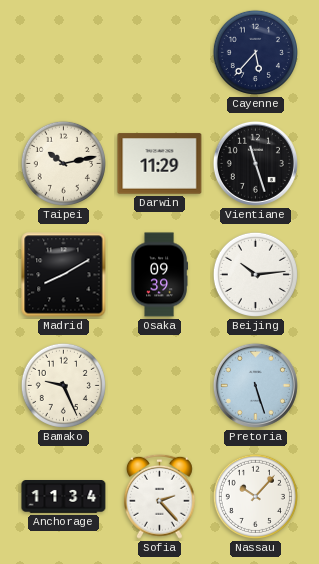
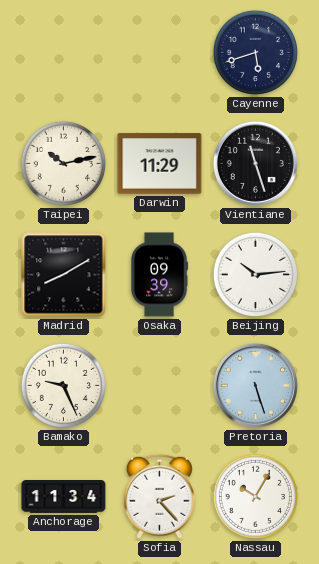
Cayenne: 5:37 -> 5:42
Nassau: 10:07 -> 10:05
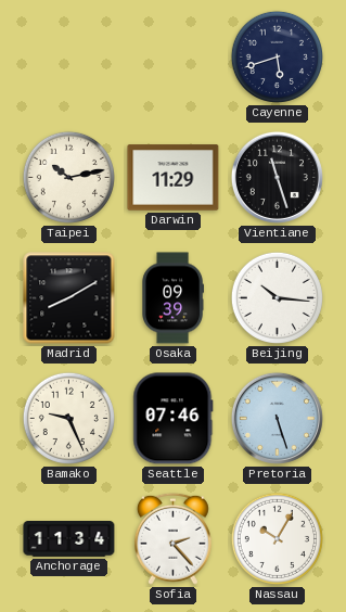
Beijing: 10:14 -> 10:16
Seattle: none -> 07:46
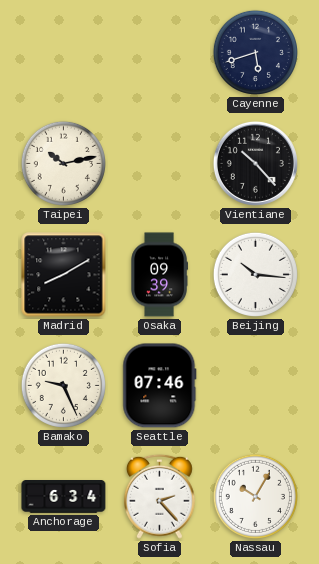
Darwin: 11:29 -> none
Vientiane: 11:27 -> 10:23
Pretoria: 5:27 -> none
Anchorage: 11:34 -> 6:34
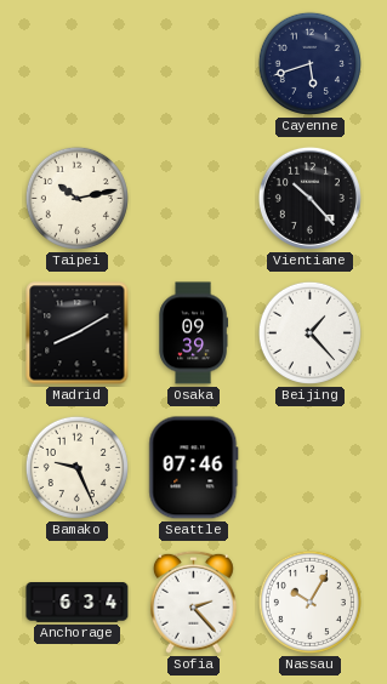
Beijing: 10:16 -> 1:23
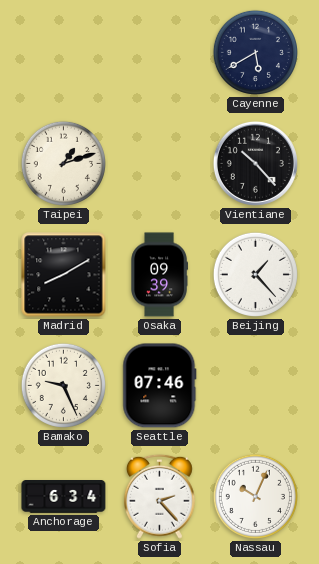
Cayenne: 5:42 -> 5:40
Taipei: 10:13 -> 1:12
Nassau: 10:05 -> 10:04
